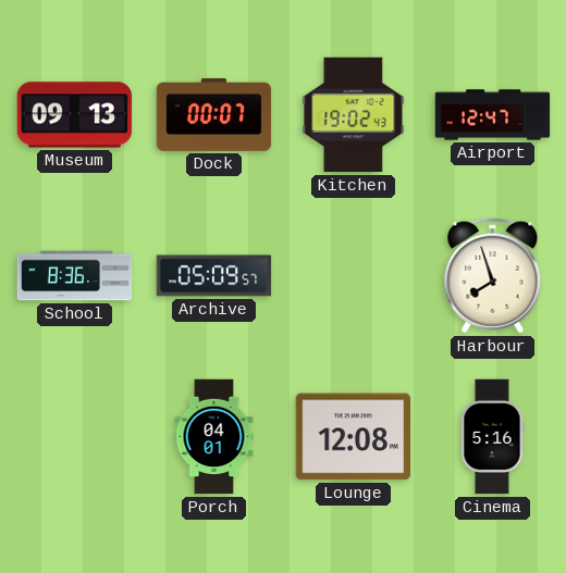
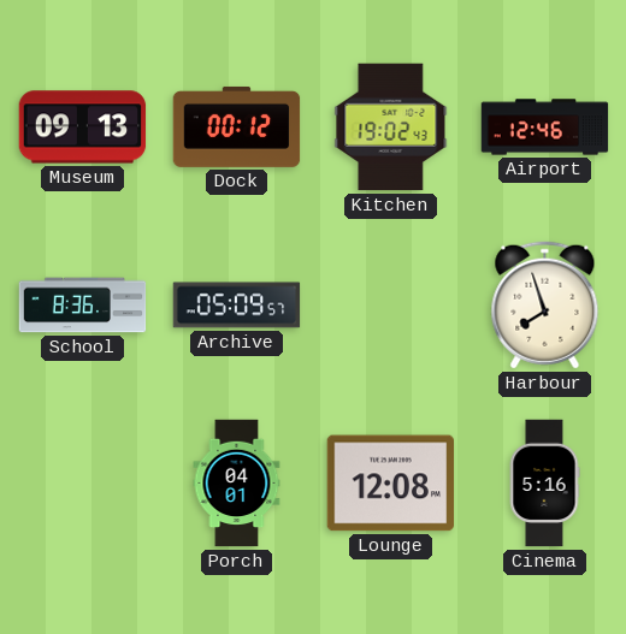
Dock: 00:07 -> 00:12
Airport: 12:47 -> 12:46
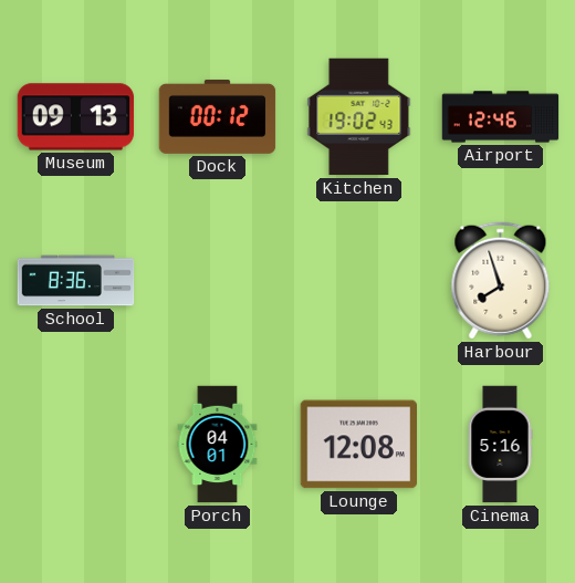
Archive: 05:09 -> none
